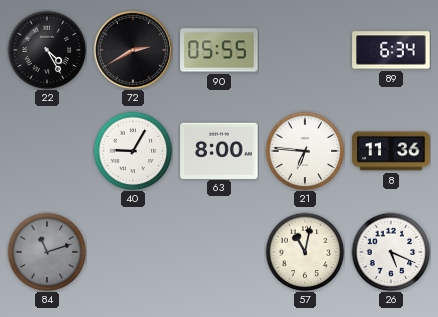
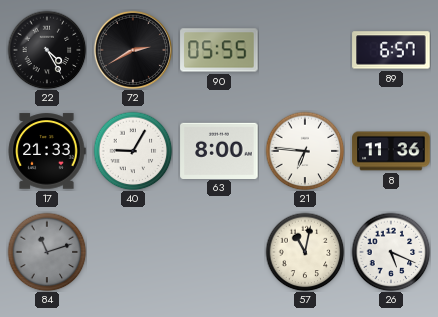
89: 6:34 -> 6:57
17: none -> 21:33
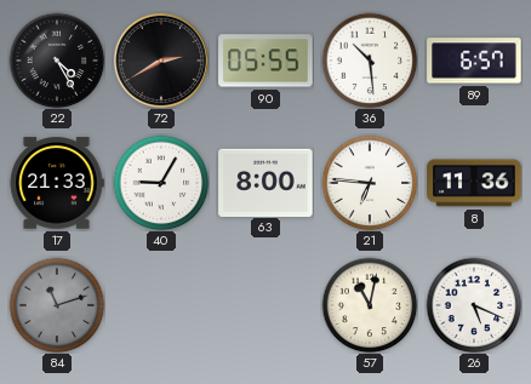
36: none -> 10:29
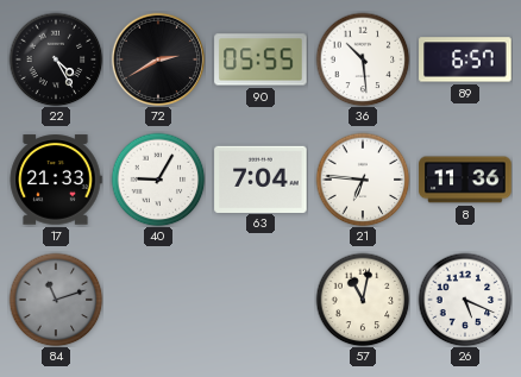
63: 8:00 -> 7:04
